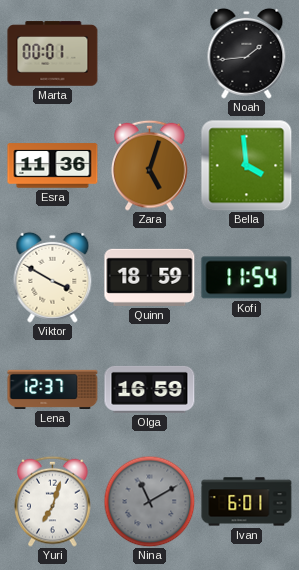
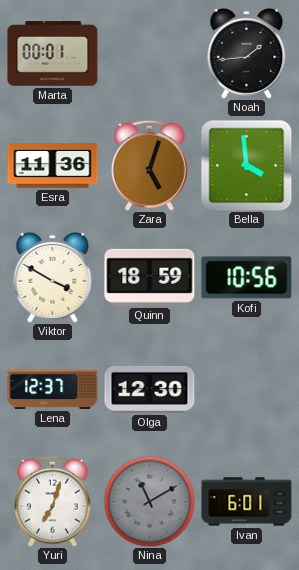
Kofi: 11:54 -> 10:56
Olga: 16:59 -> 12:30
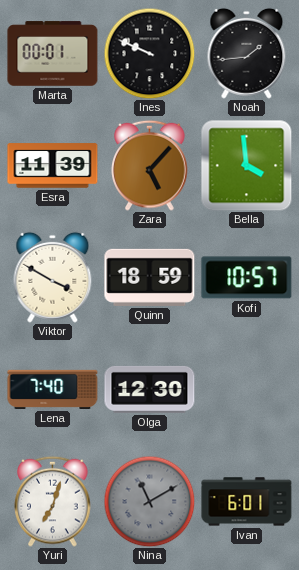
Ines: none -> 9:49
Esra: 11:36 -> 11:39
Zara: 5:03 -> 5:07
Kofi: 10:56 -> 10:57
Lena: 12:37 -> 7:40
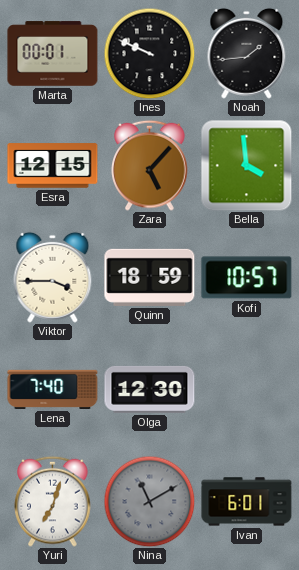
Esra: 11:39 -> 12:15
Viktor: 3:50 -> 3:45
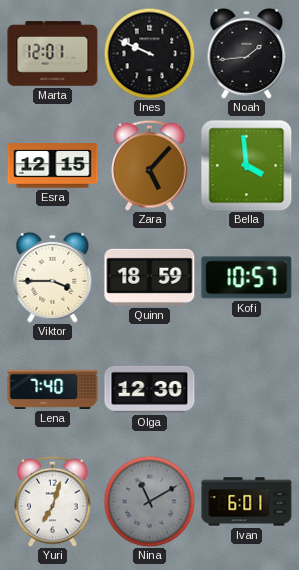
Marta: 00:01 -> 12:01
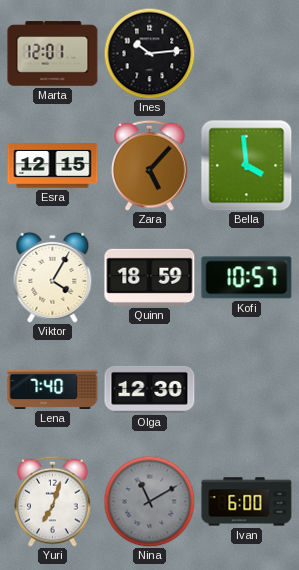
Ines: 9:49 -> 10:14
Noah: 1:44 -> none
Viktor: 3:45 -> 4:05
Ivan: 6:01 -> 6:00
